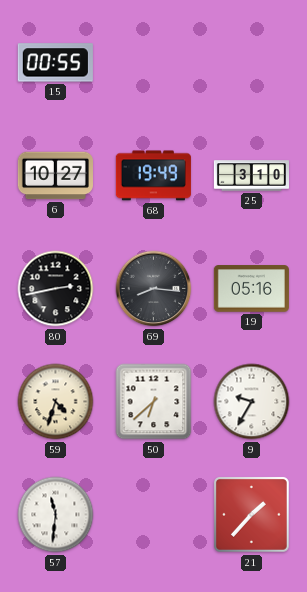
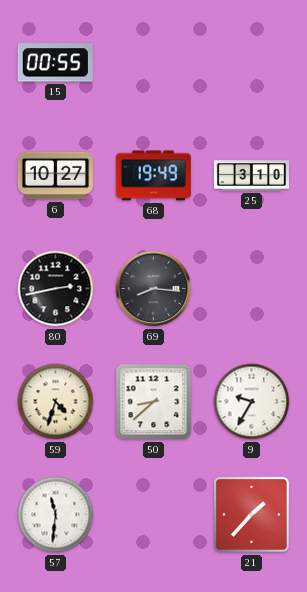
19: 05:16 -> none
50: 6:38 -> 8:38
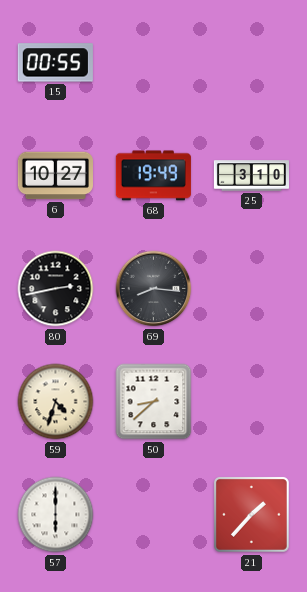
9: 9:35 -> none
57: 11:31 -> 6:00
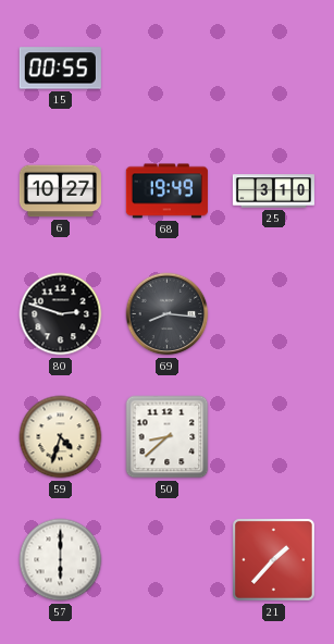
80: 2:43 -> 2:48
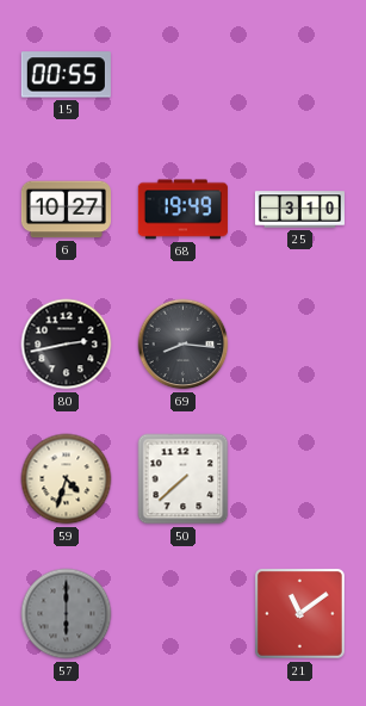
80: 2:48 -> 2:43
50: 8:38 -> 7:38
57 dial: white -> grey
21: 1:37 -> 11:09
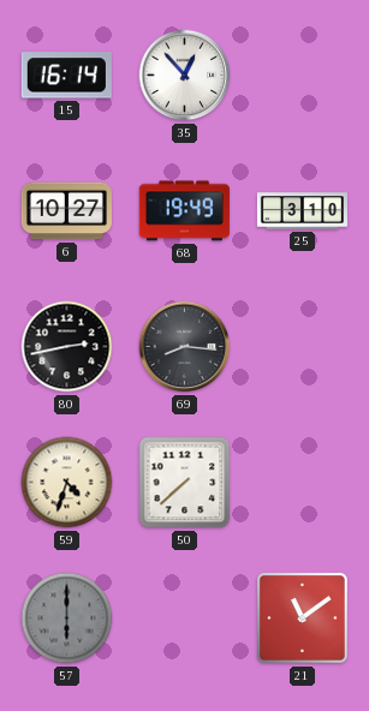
15: 00:55 -> 16:14
35: none -> 12:53
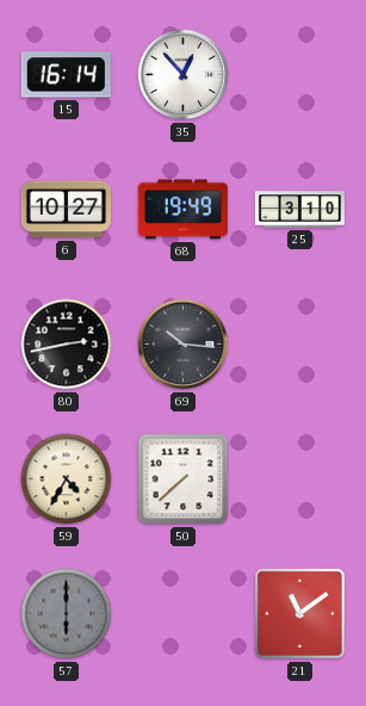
69: 8:16 -> 10:16
59: 4:33 -> 4:35
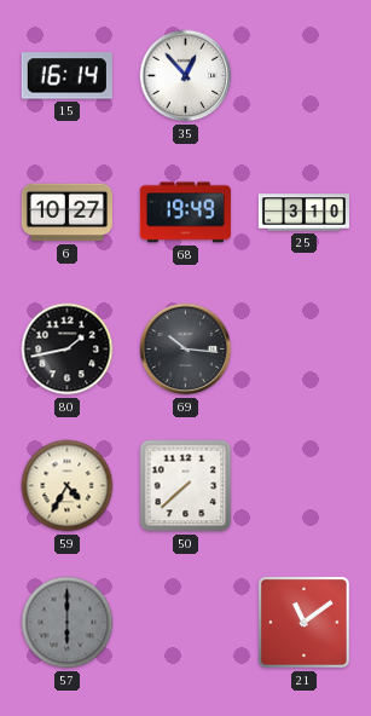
80: 2:43 -> 1:43
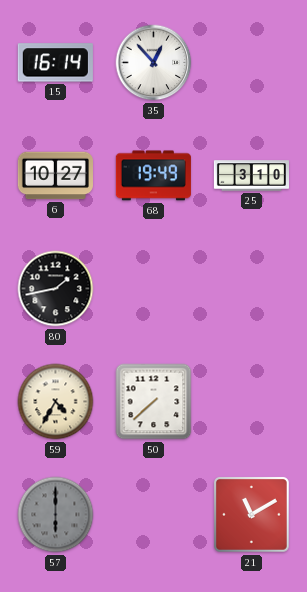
69: 10:16 -> none
21: 11:09 -> 11:10
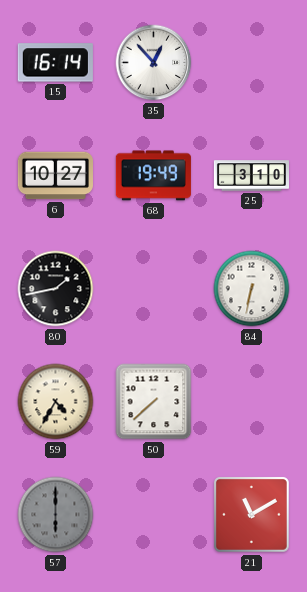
84: none -> 6:32
